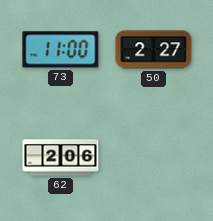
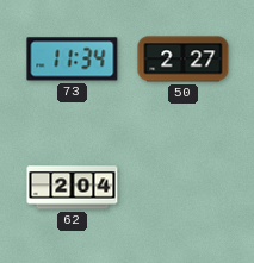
73: 11:00 -> 11:34
62: 2:06 -> 2:04
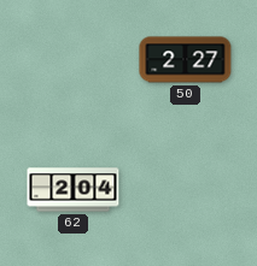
73: 11:34 -> none
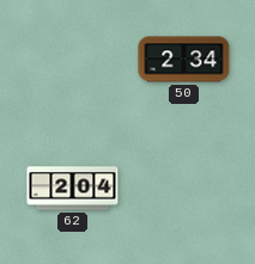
50: 2:27 -> 2:34
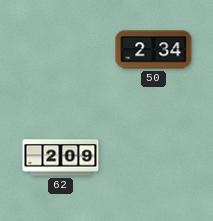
62: 2:04 -> 2:09
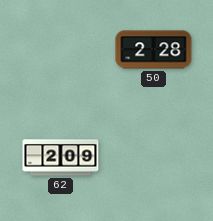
50: 2:34 -> 2:28
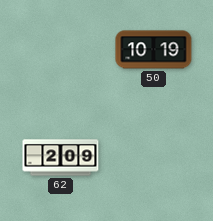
50: 2:28 -> 10:19
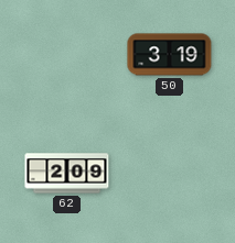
50: 10:19 -> 3:19
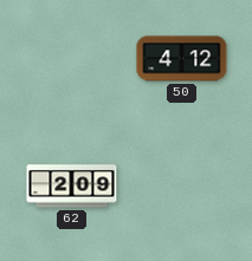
50: 3:19 -> 4:12
